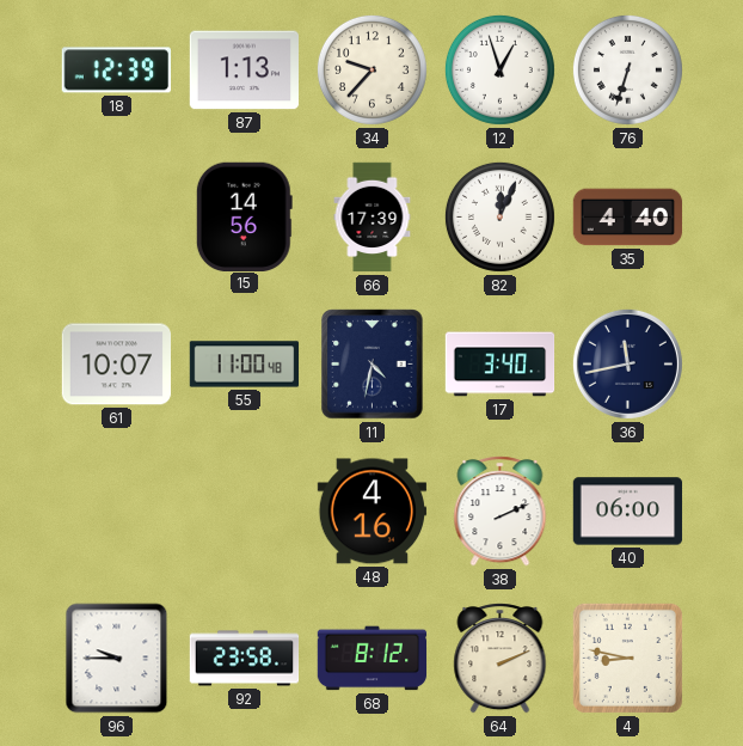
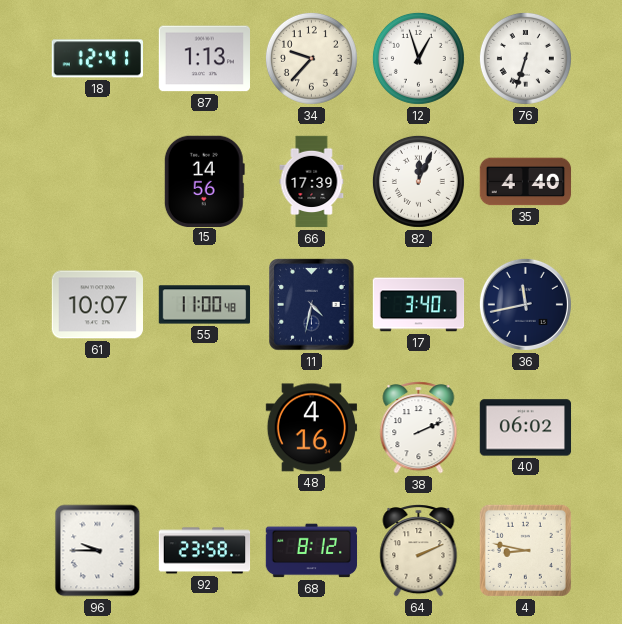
18: 12:39 -> 12:41
40: 06:00 -> 06:02
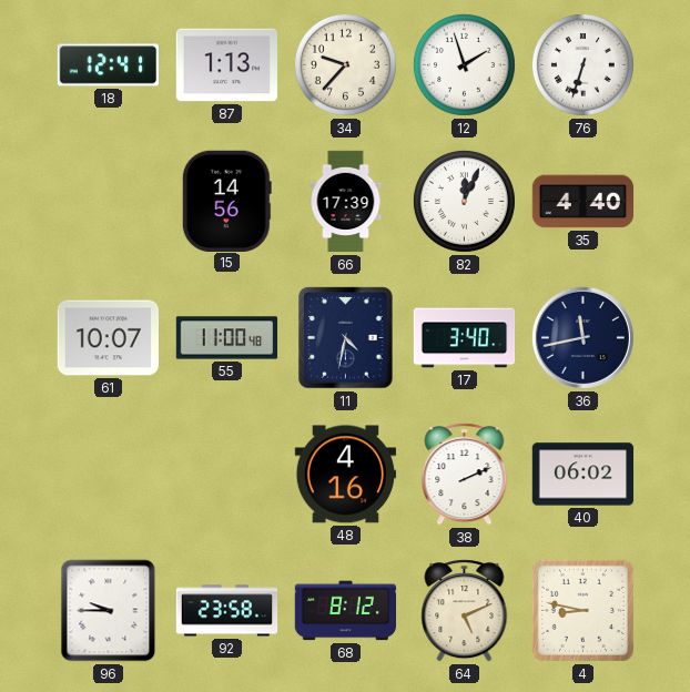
12: 12:57 -> 1:57
64: 2:11 -> 5:11
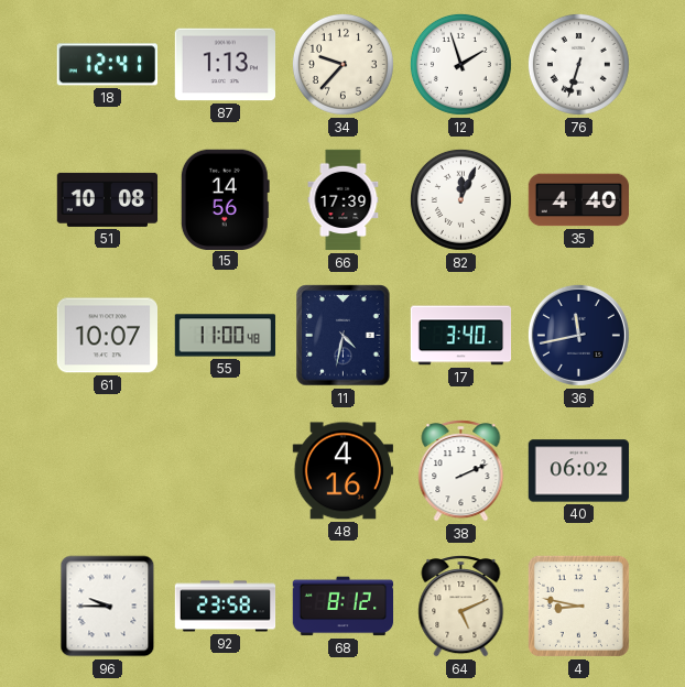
51: none -> 10:08
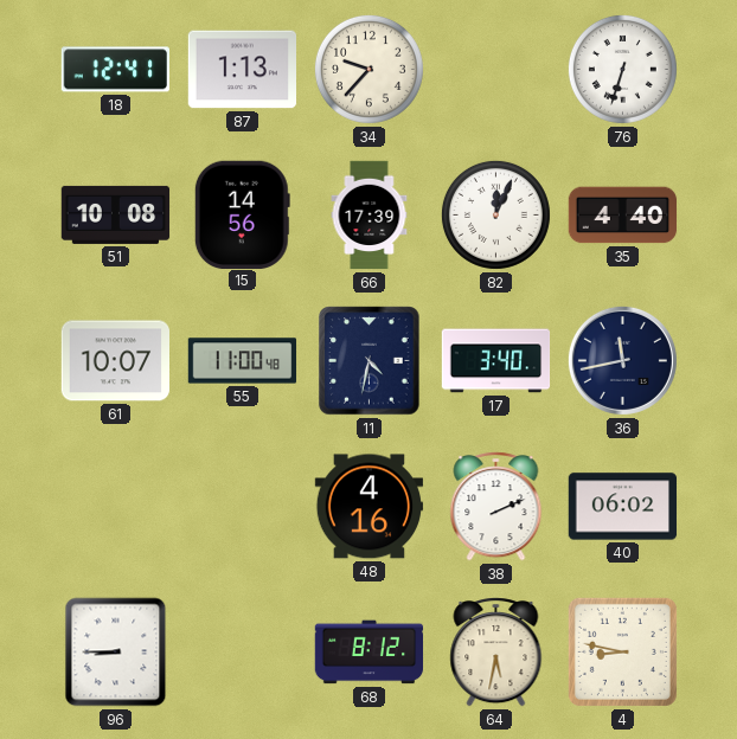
12: 1:57 -> none
96: 9:45 -> 8:45
92: 23:58 -> none
64: 5:11 -> 5:32
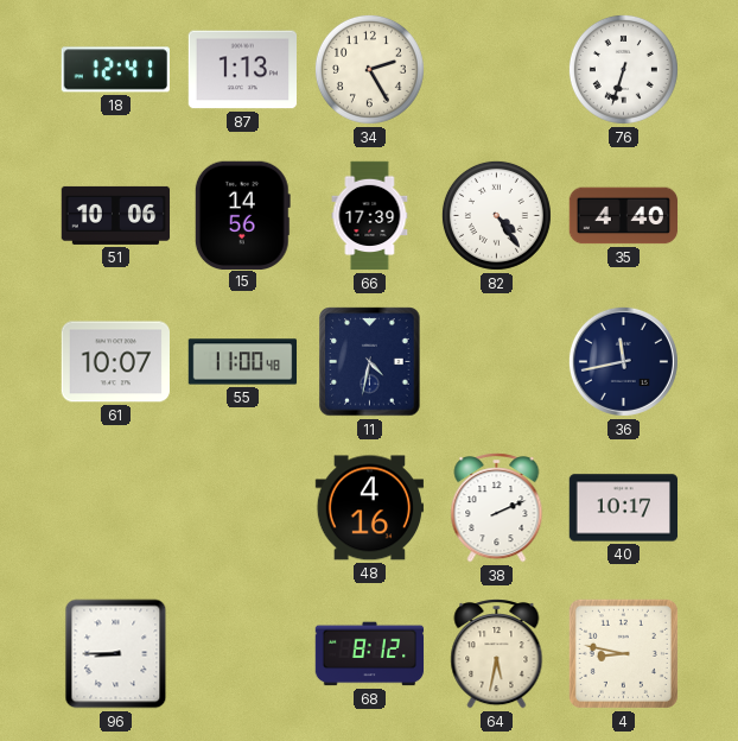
34: 9:37 -> 2:25
51: 10:08 -> 10:06
82: 12:04 -> 4:24
17: 3:40 -> none
40: 06:02 -> 10:17
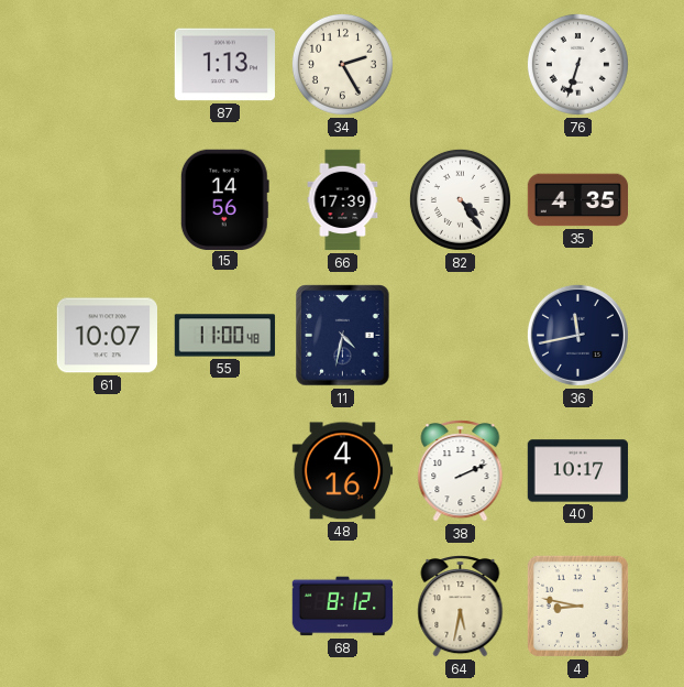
18: 12:41 -> none
51: 10:06 -> none
35: 4:40 -> 4:35
96: 8:45 -> none
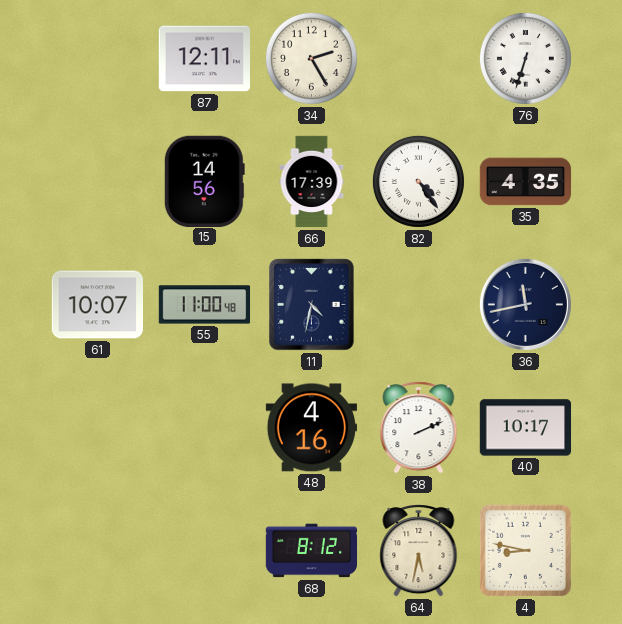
87: 1:13 -> 12:11
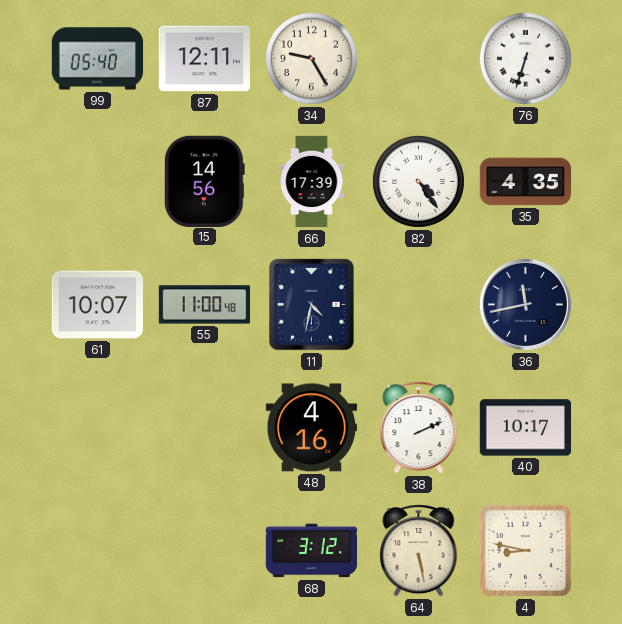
99: none -> 05:40
34: 2:25 -> 9:25
68: 8:12 -> 3:12
64: 5:32 -> 5:28
